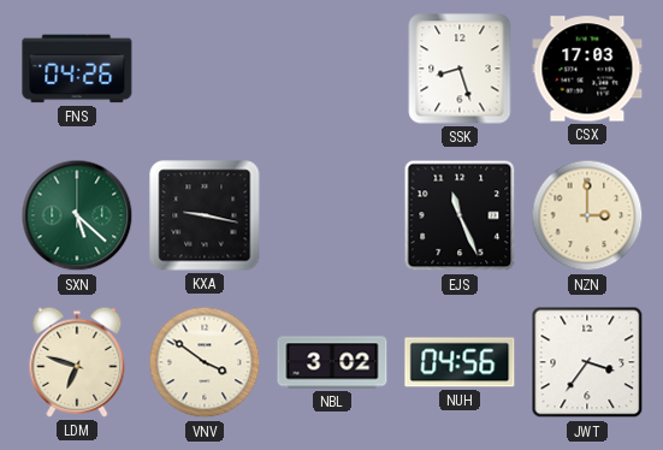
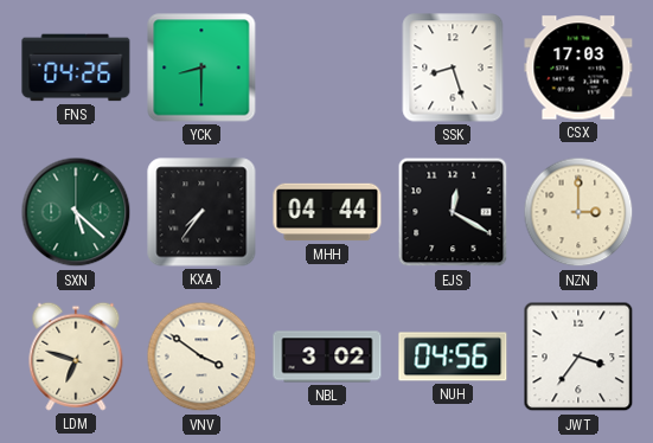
YCK: none -> 8:30
KXA: 9:17 -> 7:36
MHH: none -> 04:44
EJS: 11:26 -> 12:20
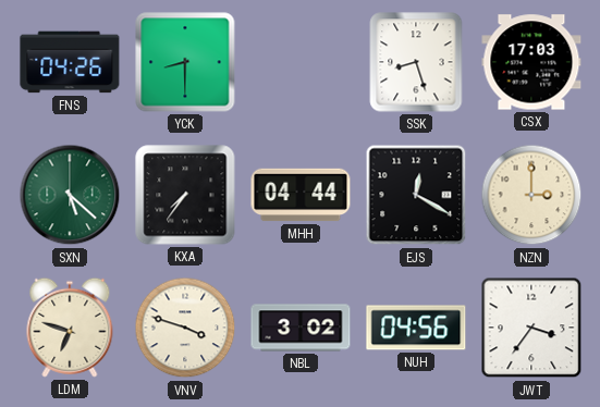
VNV: 3:51 -> 3:48
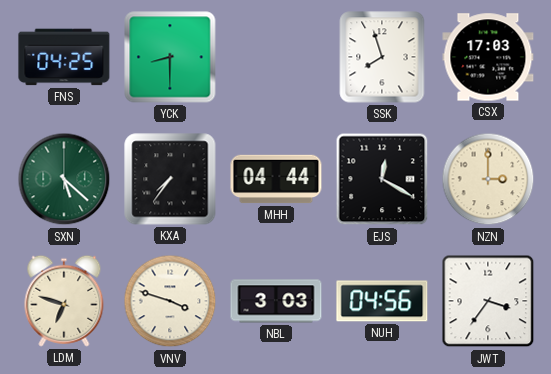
FNS: 04:26 -> 04:25
SSK: 8:27 -> 7:57
NBL: 3:02 -> 3:03
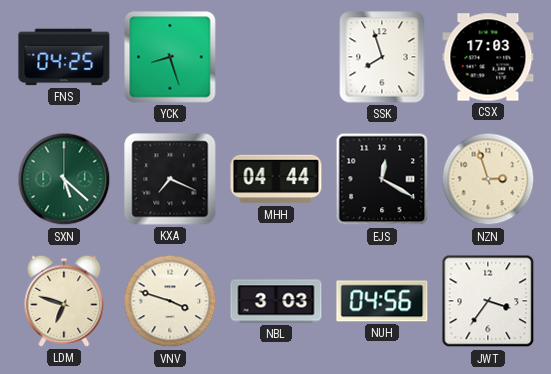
YCK: 8:30 -> 8:27
KXA: 7:36 -> 7:19
NZN: 3:00 -> 2:57
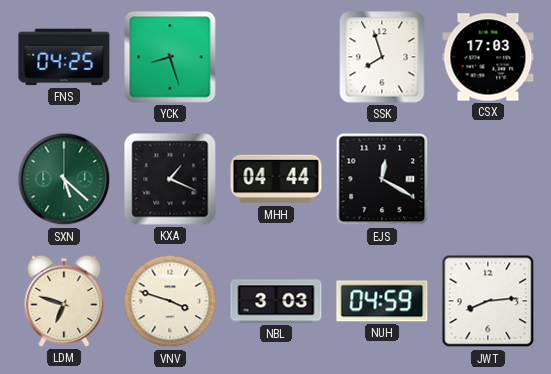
KXA: 7:19 -> 1:19
NZN: 2:57 -> none
NUH: 04:56 -> 04:59
JWT: 3:36 -> 8:14
